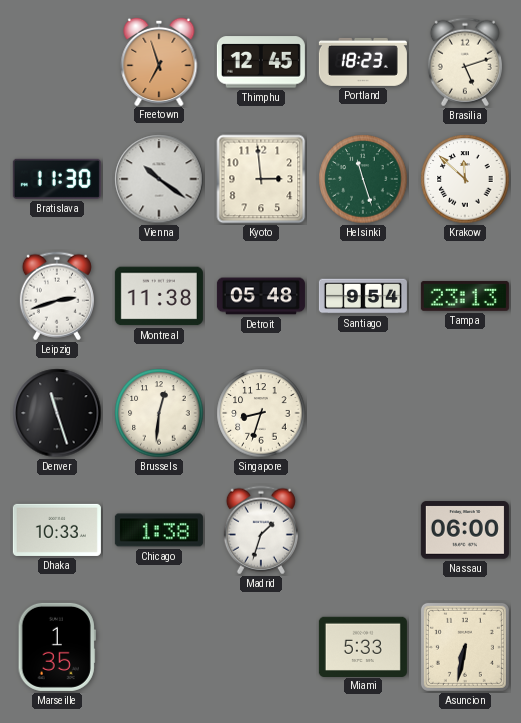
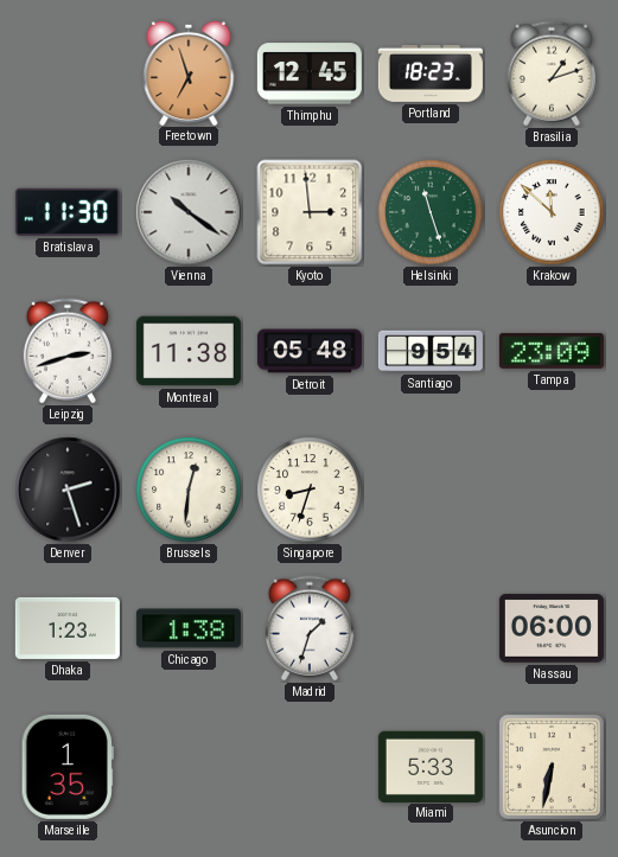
Brasilia: 5:12 -> 1:12
Tampa: 23:13 -> 23:09
Denver: 11:27 -> 2:27
Dhaka: 10:33 -> 1:23
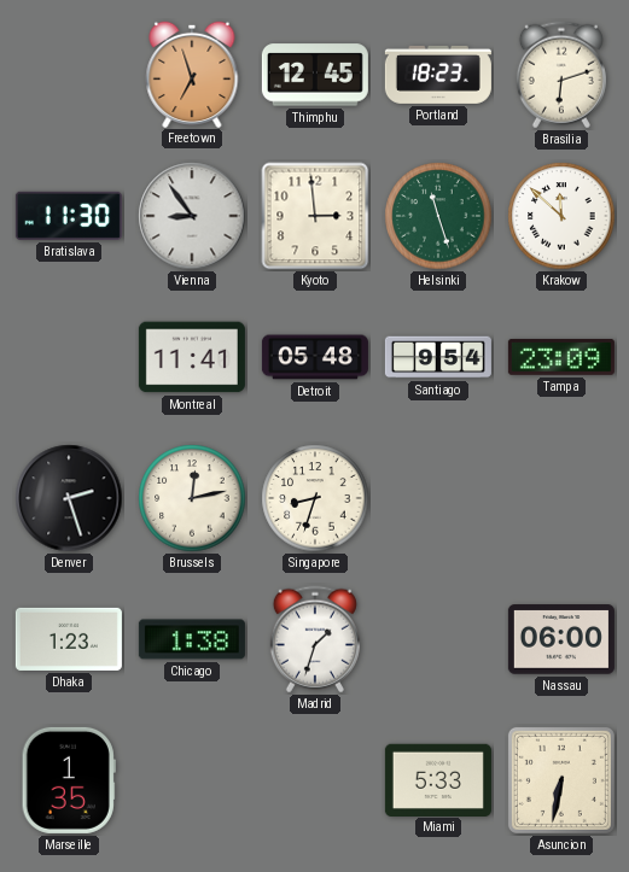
Brasilia: 1:12 -> 6:12
Vienna: 10:21 -> 8:54
Leipzig: 2:42 -> none
Montreal: 11:38 -> 11:41
Brussels: 12:31 -> 12:13
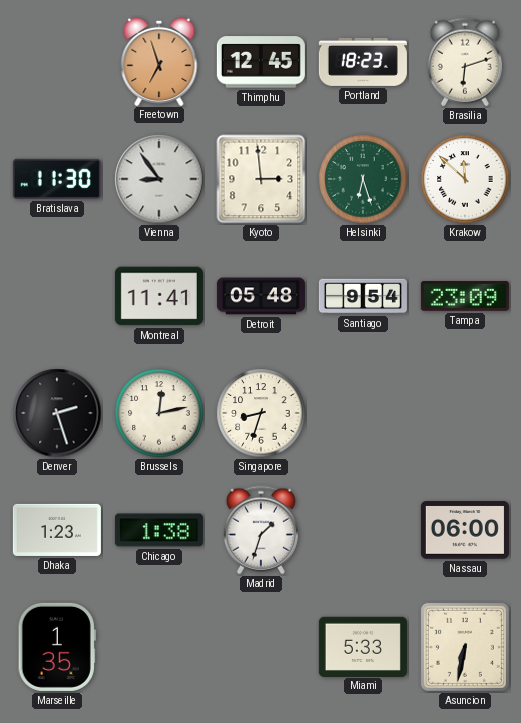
Helsinki: 11:27 -> 6:27
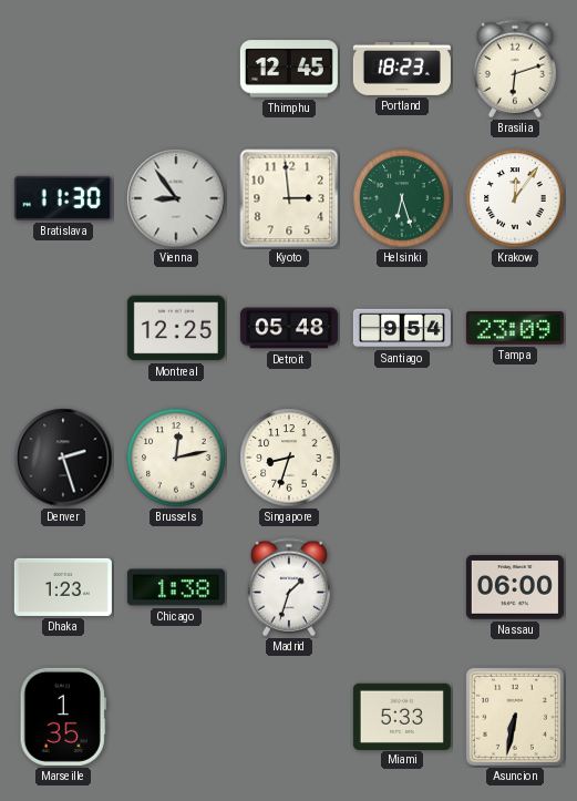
Freetown: 6:57 -> none
Krakow: 11:52 -> 12:06
Montreal: 11:41 -> 12:25
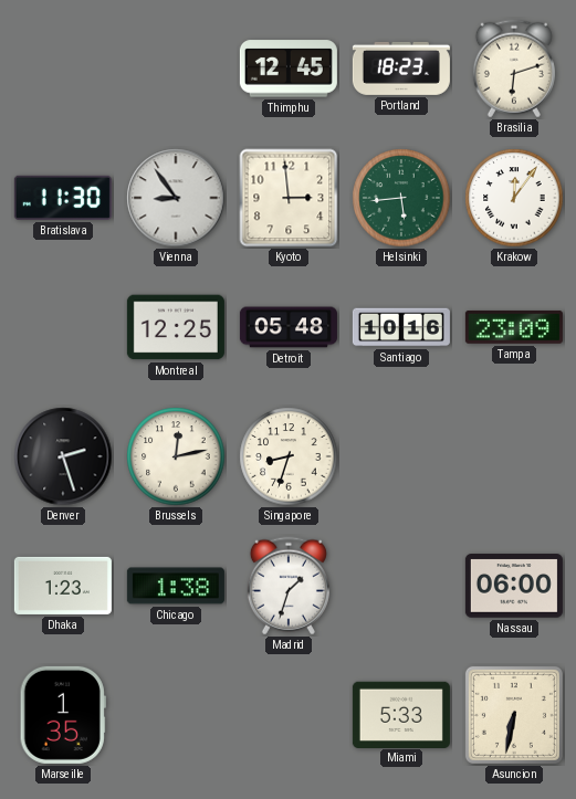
Helsinki: 6:27 -> 5:44
Santiago: 9:54 -> 10:16
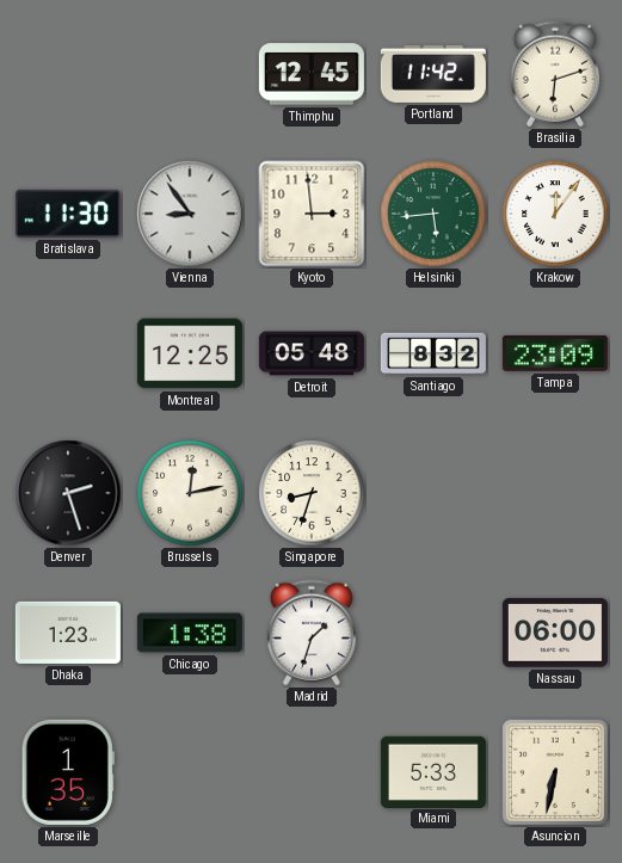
Portland: 18:23 -> 11:42
Santiago: 10:16 -> 8:32
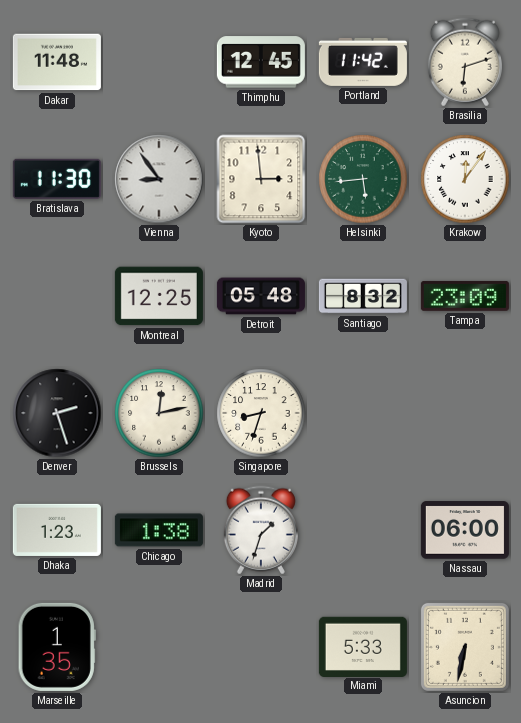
Dakar: none -> 11:48
